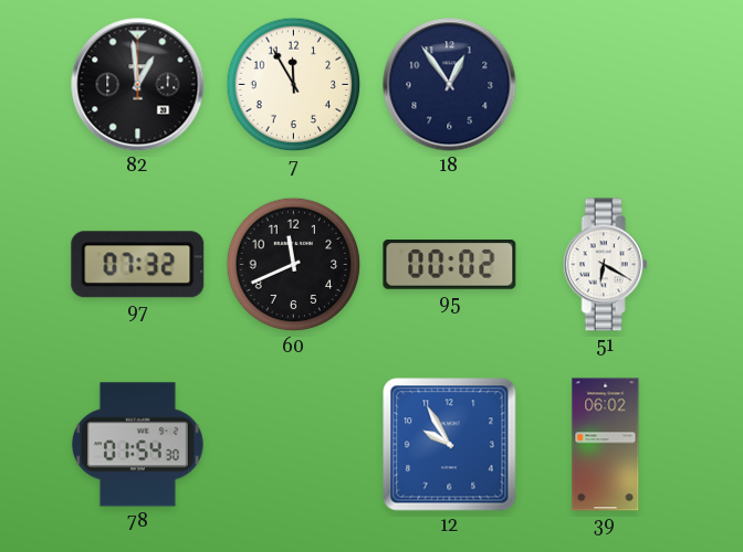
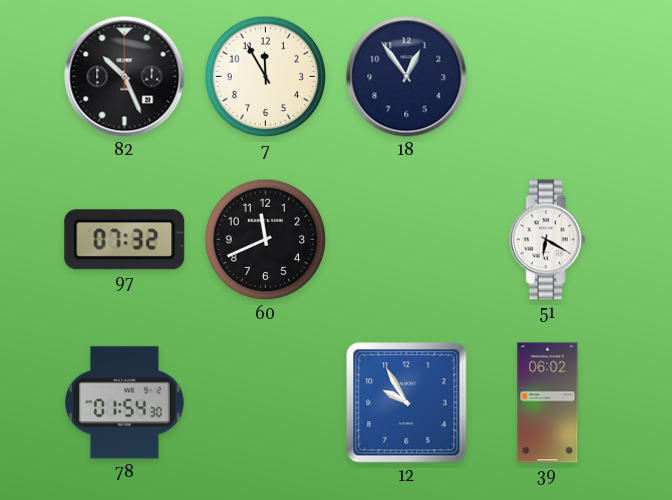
82: 12:59 -> 10:26
95: 00:02 -> none
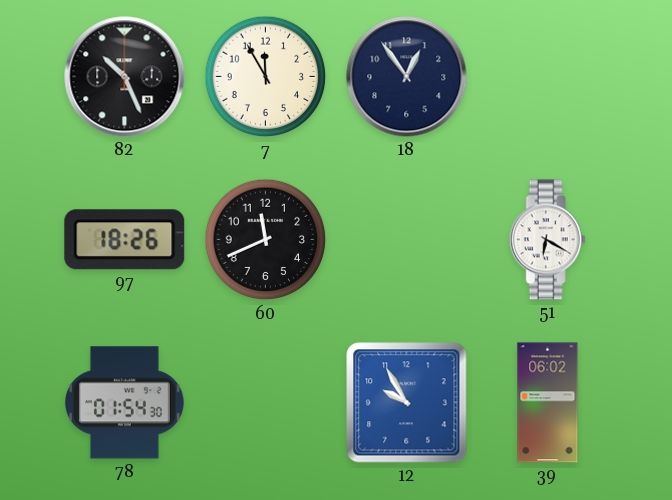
97: 07:32 -> 18:26
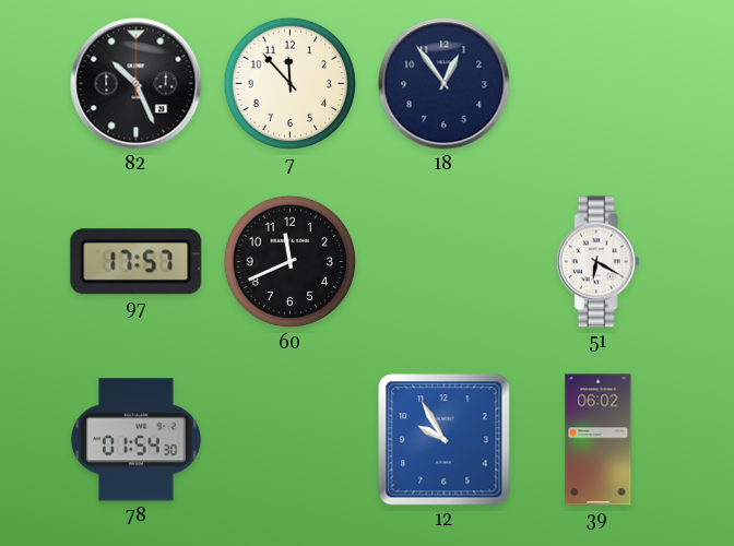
7: 11:55 -> 11:53
97: 18:26 -> 17:57
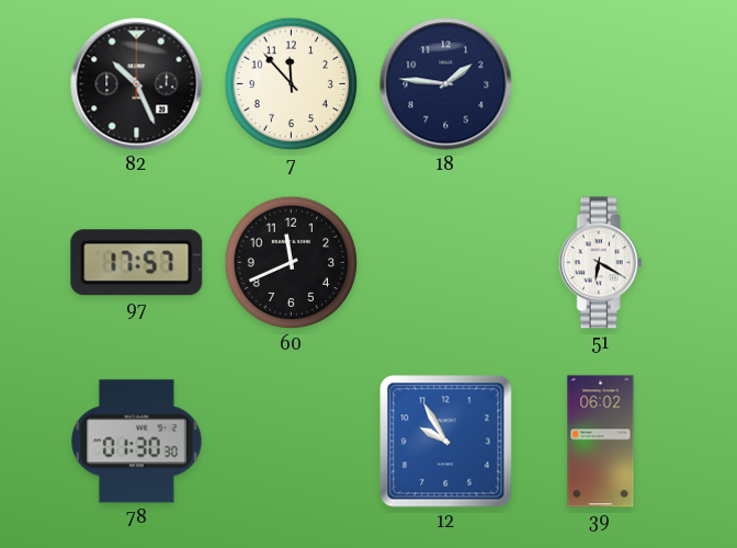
18: 12:54 -> 1:46
78: 01:54 -> 01:30
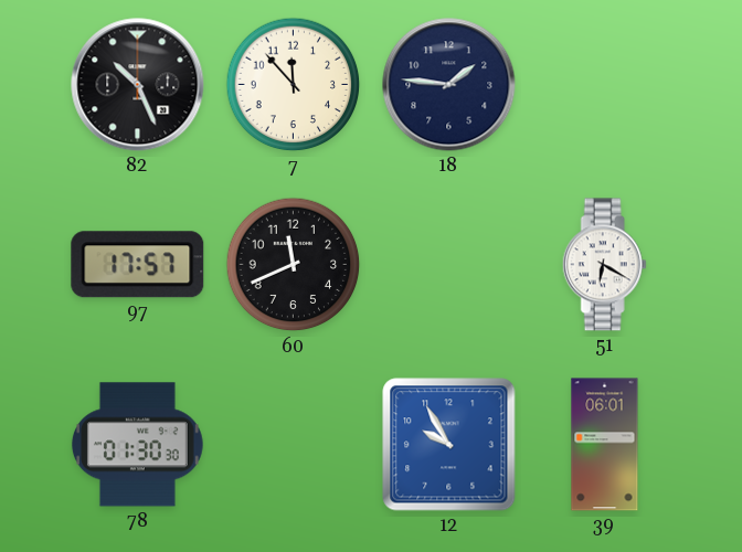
39: 06:02 -> 06:01
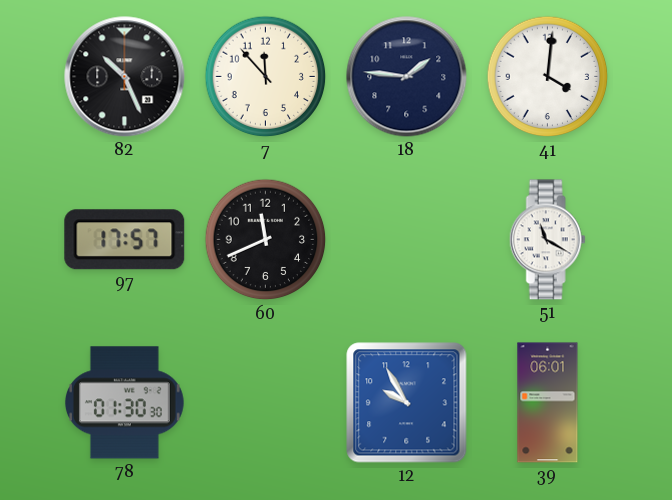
41: none -> 4:01
51: 6:20 -> 11:20
